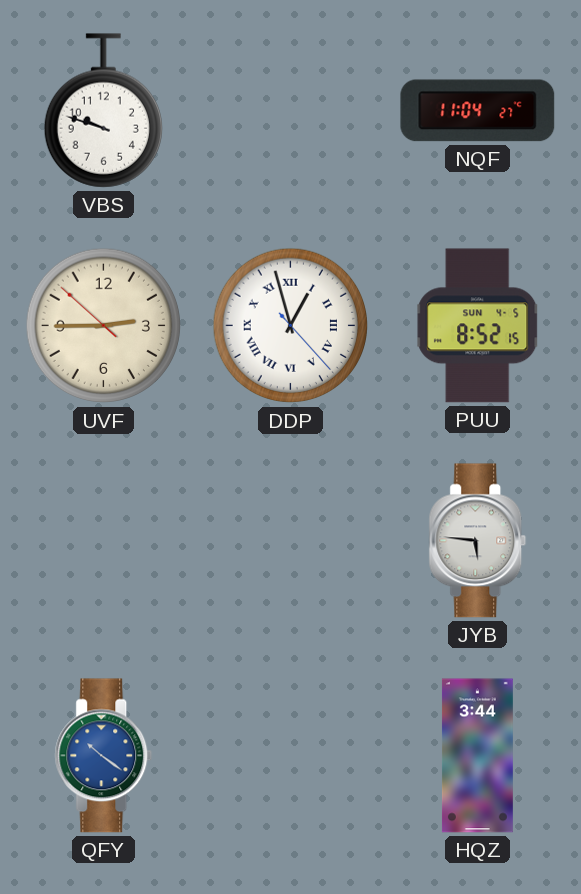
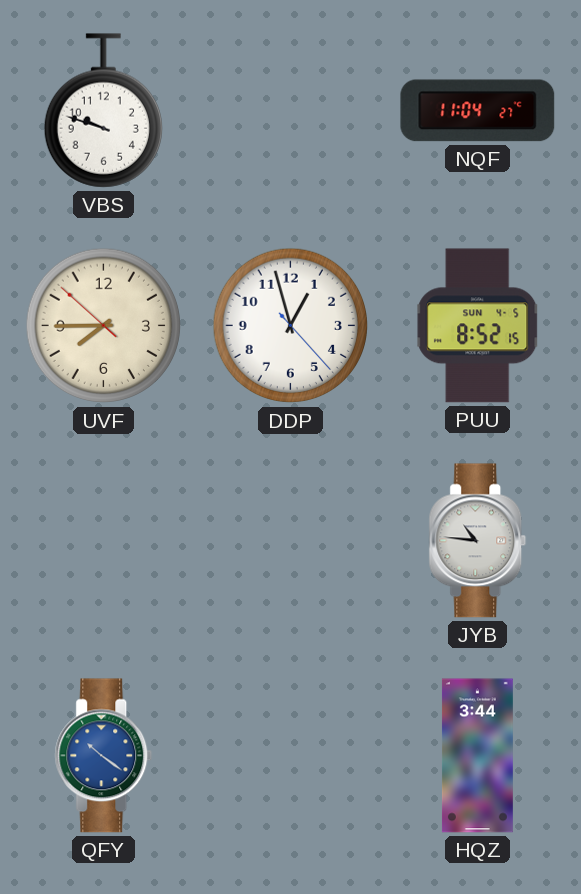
UVF: 2:44 -> 7:44
DDP numerals: Roman -> Arabic
JYB: 5:46 -> 10:46
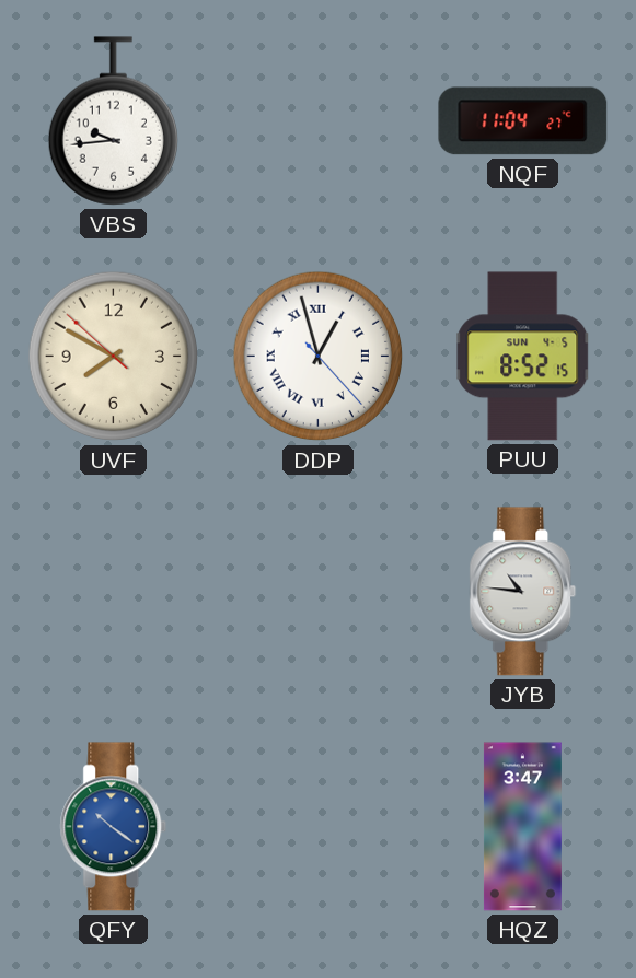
VBS: 9:48 -> 9:44
UVF: 7:44 -> 7:49
DDP numerals: Arabic -> Roman
HQZ: 3:44 -> 3:47
